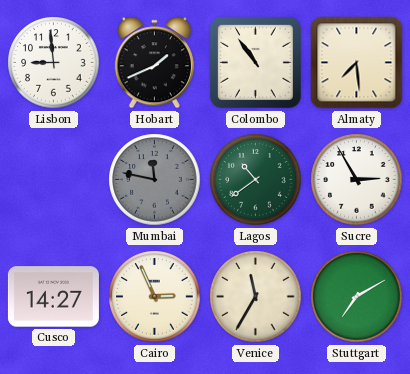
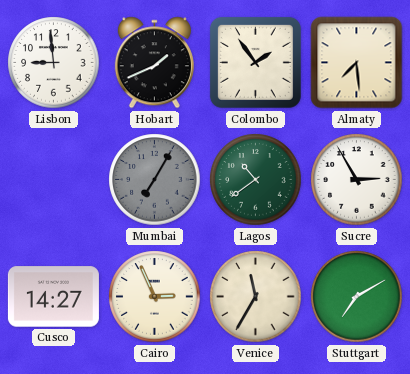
Colombo: 10:54 -> 1:54
Mumbai: 11:47 -> 7:05
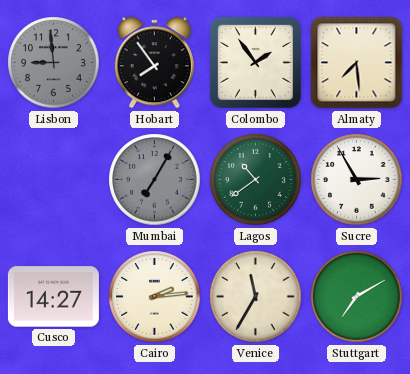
Lisbon dial: white -> grey
Hobart: 1:41 -> 7:54
Cairo: 2:56 -> 2:14
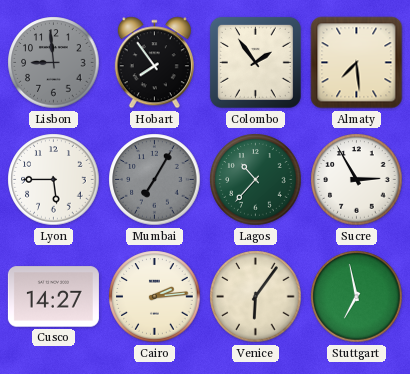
Lyon: none -> 5:45
Lagos: 10:39 -> 10:37
Venice: 11:35 -> 6:06
Stuttgart: 7:10 -> 6:58
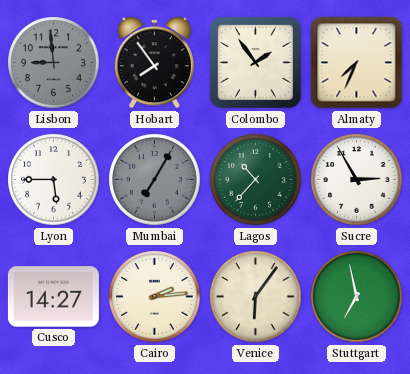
Almaty: 7:29 -> 7:34
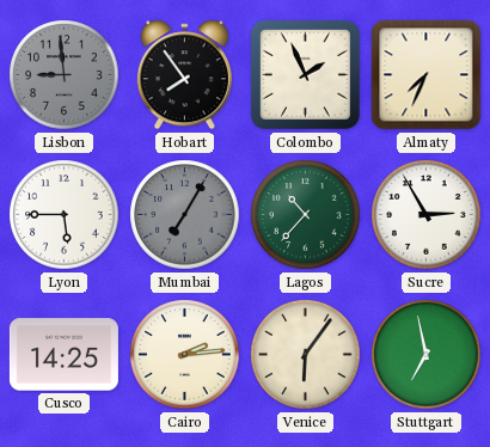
Colombo: 1:54 -> 1:56
Cusco: 14:27 -> 14:25
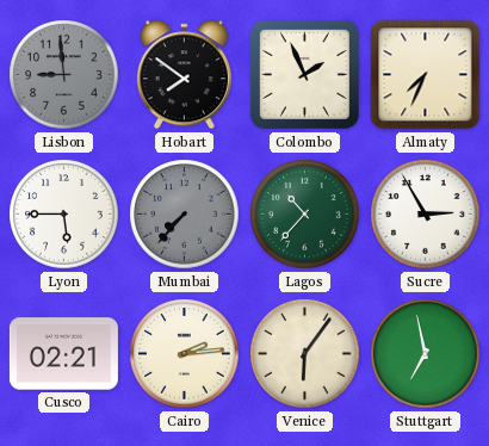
Hobart: 7:54 -> 7:51
Mumbai: 7:05 -> 7:37
Cusco: 14:25 -> 02:21
